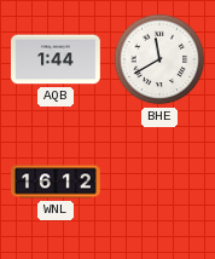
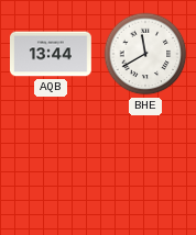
AQB: 1:44 -> 13:44
WNL: 16:12 -> none
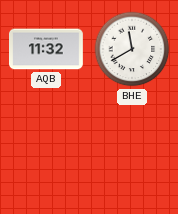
AQB: 13:44 -> 11:32
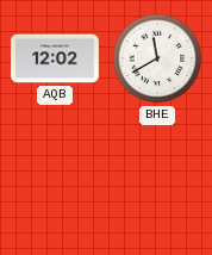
AQB: 11:32 -> 12:02
